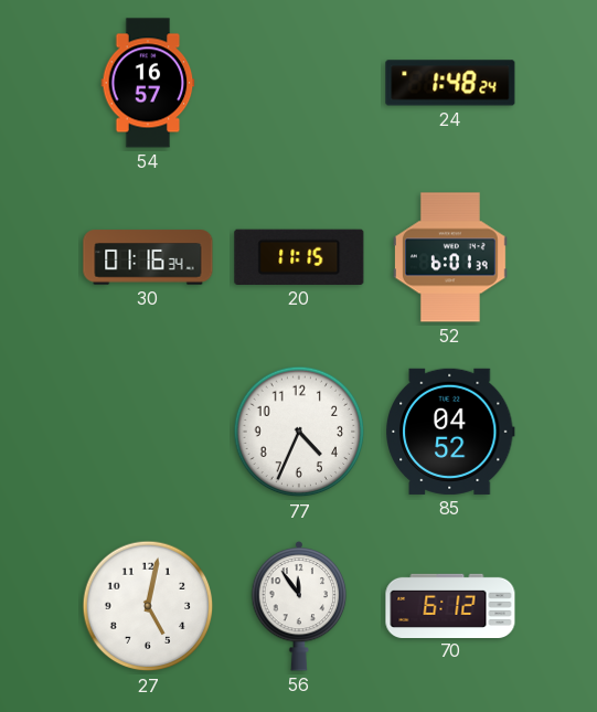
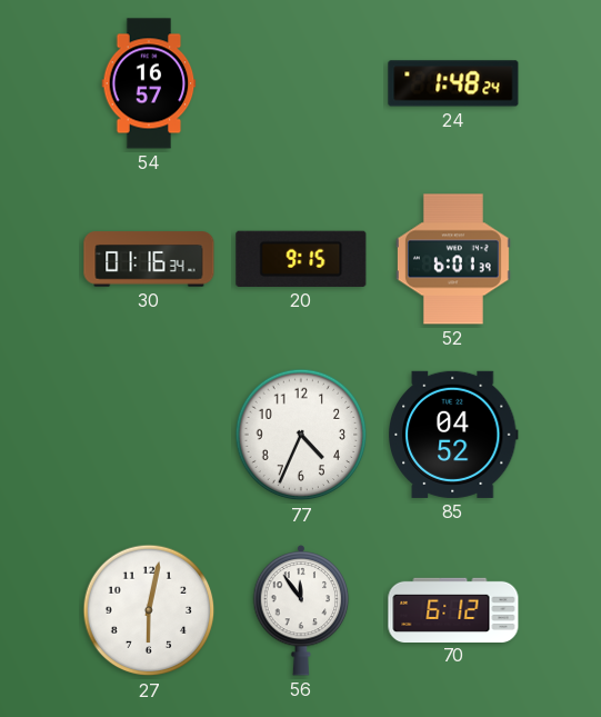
20: 11:15 -> 9:15
27: 5:02 -> 6:02
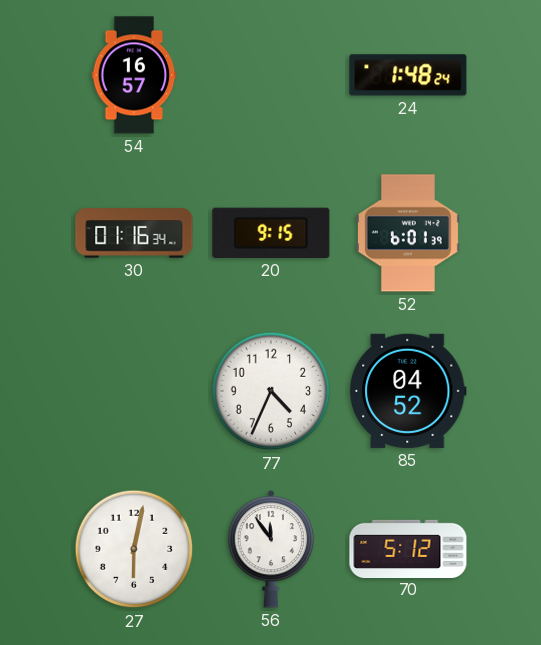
70: 6:12 -> 5:12
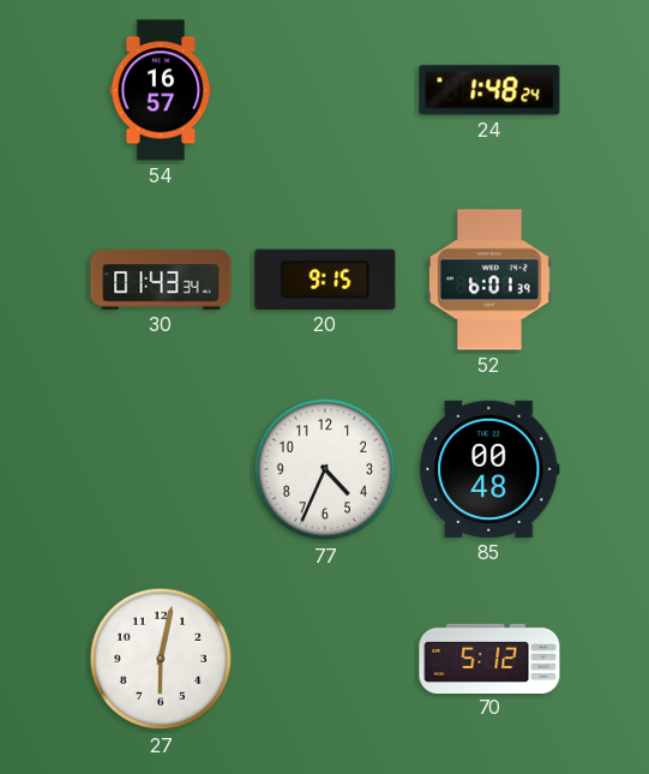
30: 01:16 -> 01:43
85: 04:52 -> 00:48
56: 11:54 -> none
